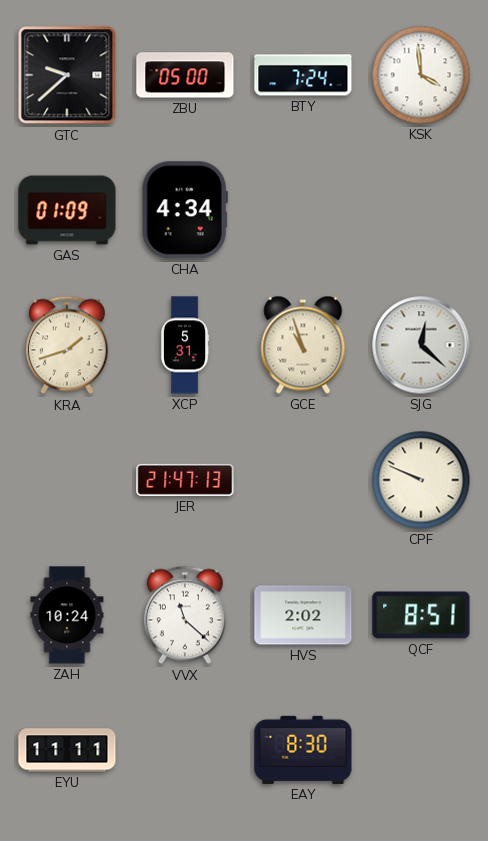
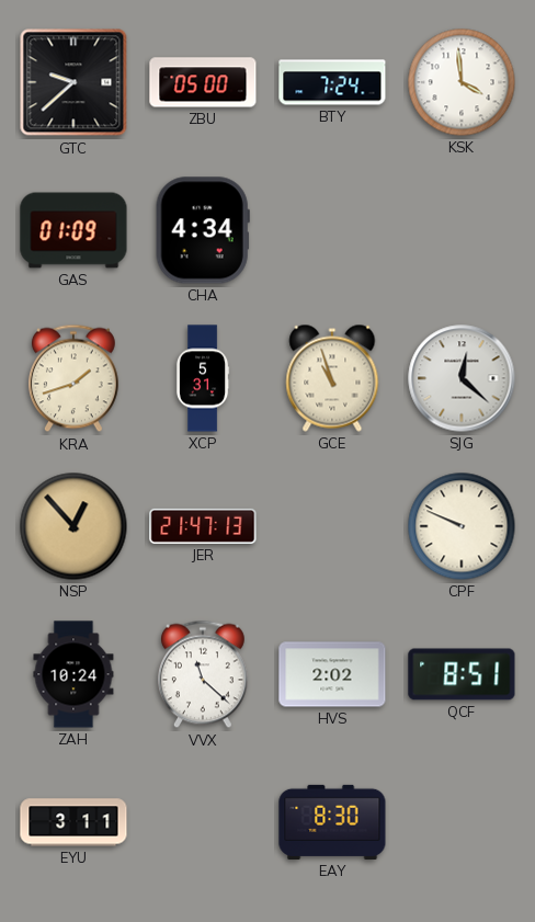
NSP: none -> 12:53
EYU: 11:11 -> 3:11
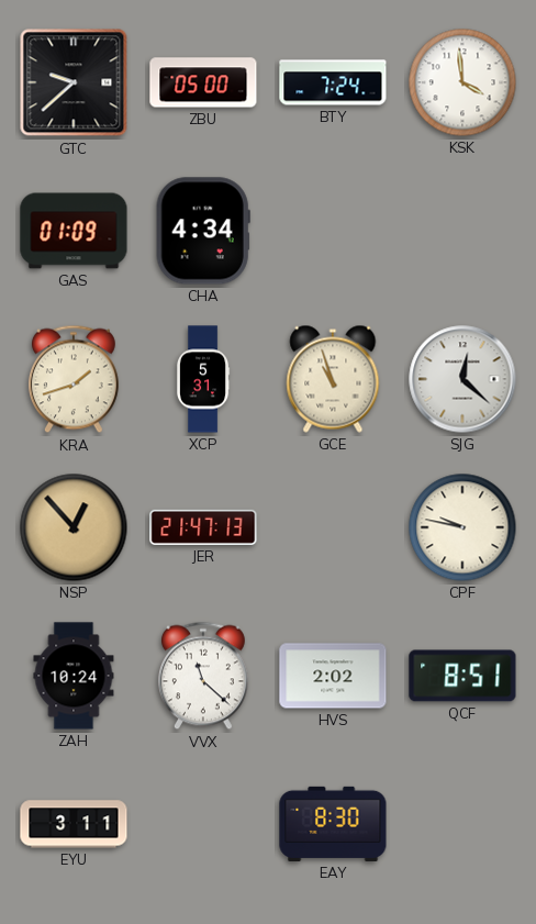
CPF: 9:49 -> 9:47
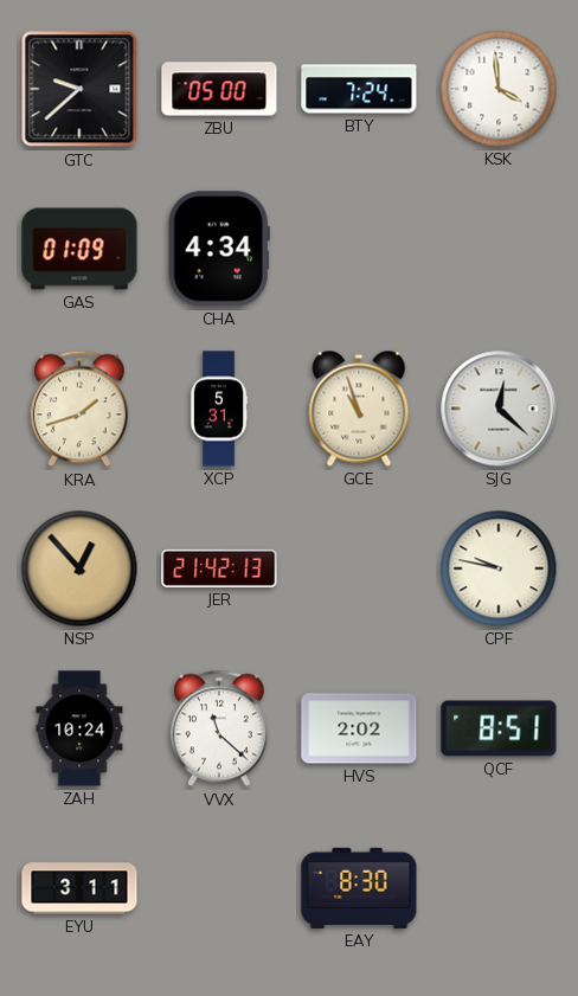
JER: 21:47 -> 21:42
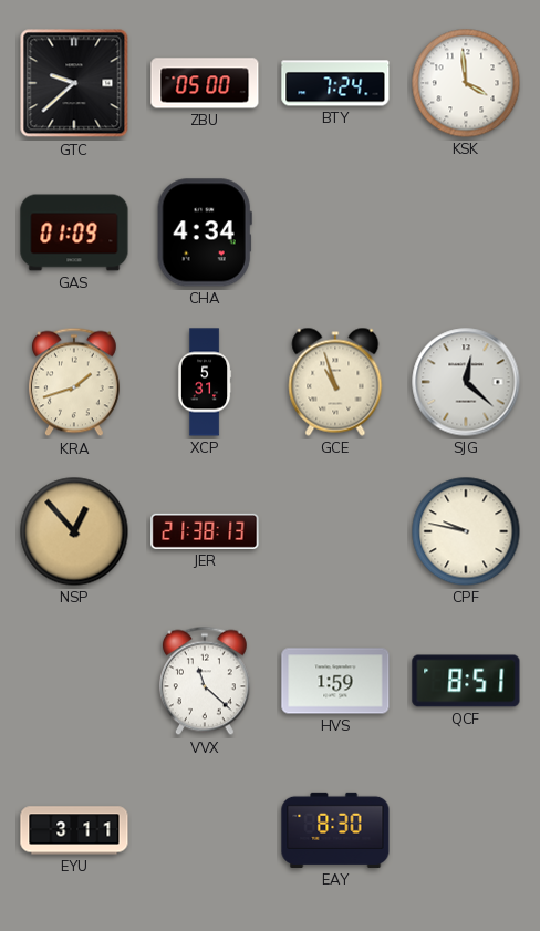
JER: 21:42 -> 21:38
ZAH: 10:24 -> none
HVS: 2:02 -> 1:59
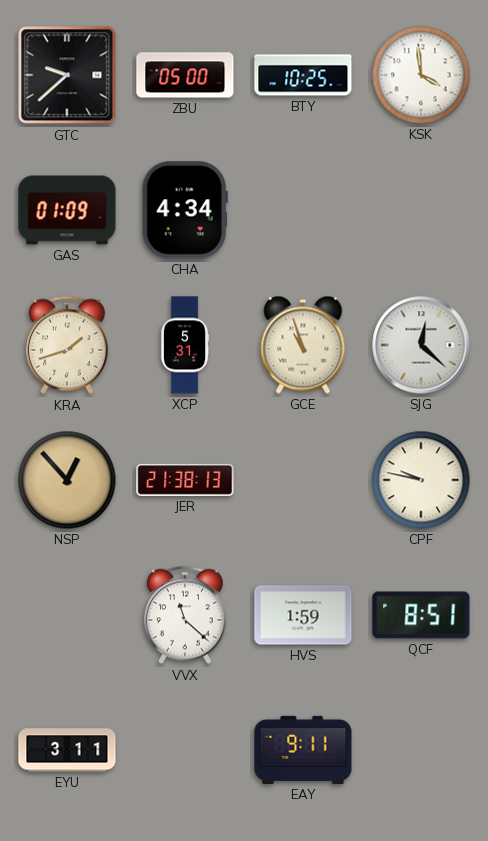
BTY: 7:24 -> 10:25
EAY: 8:30 -> 9:11
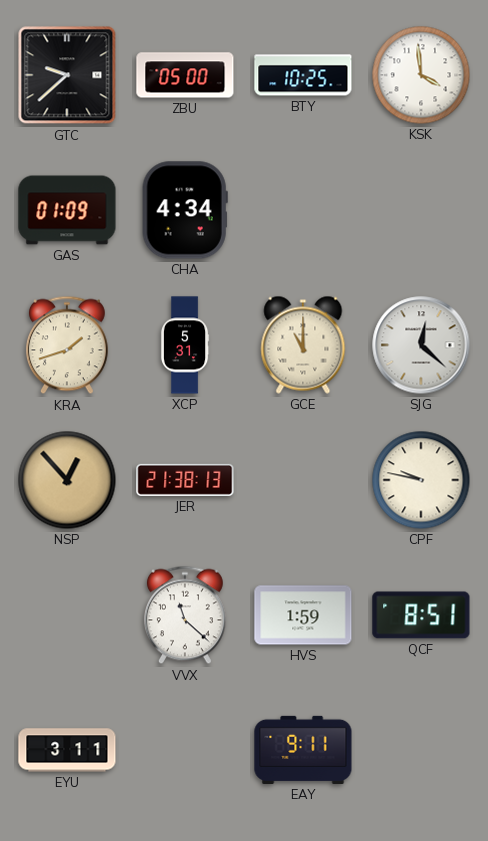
GCE: 10:57 -> 11:00
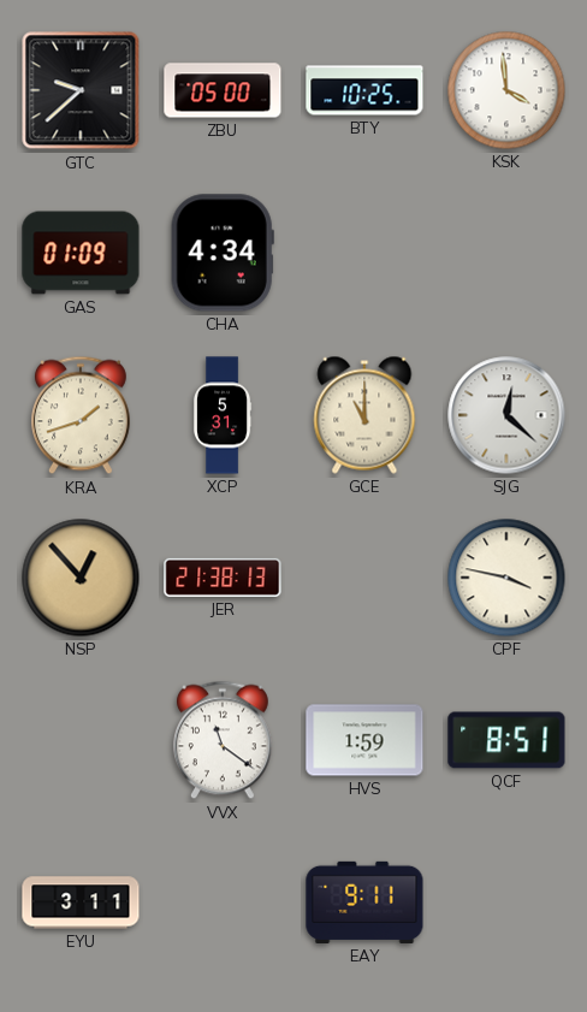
CPF: 9:47 -> 3:47
VVX: 11:22 -> 11:21
